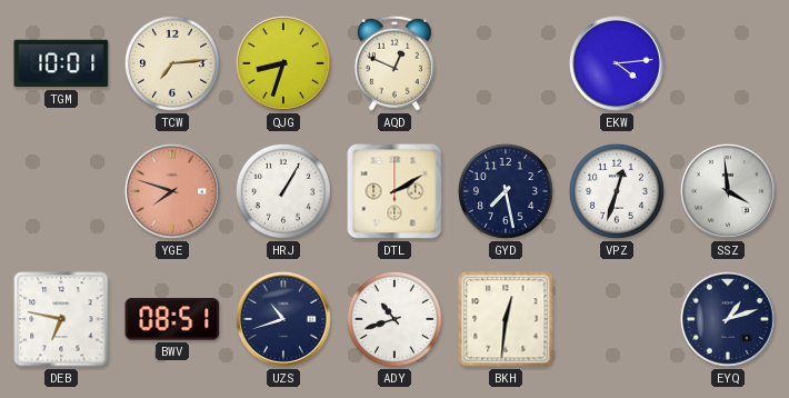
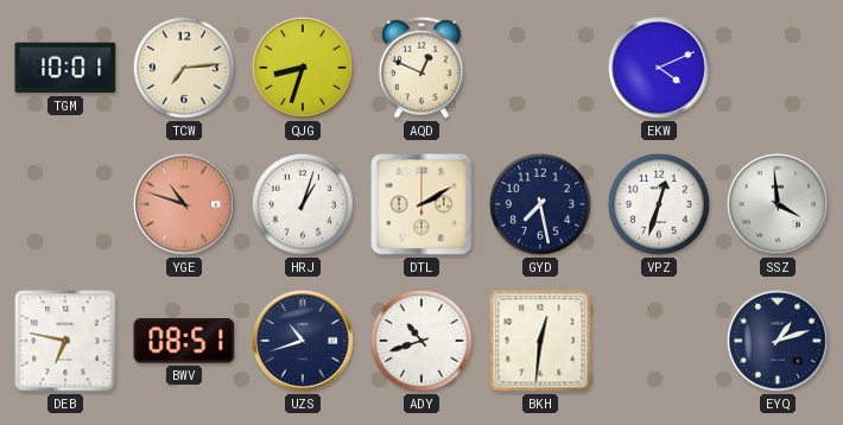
EKW: 4:14 -> 4:11
YGE: 7:48 -> 10:48
HRJ: 1:05 -> 1:03
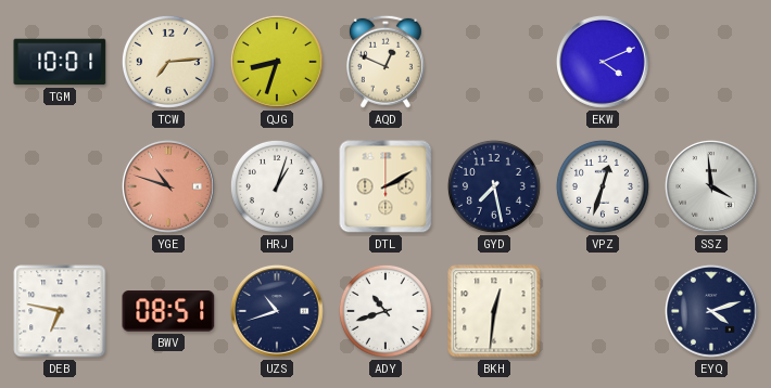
EYQ: 1:12 -> 4:12
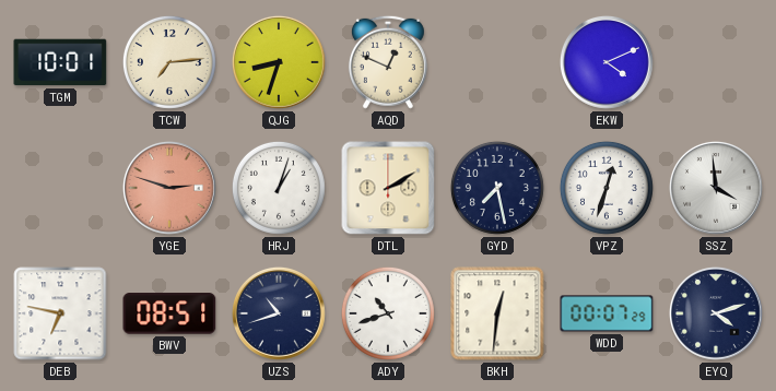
YGE: 10:48 -> 2:48
WDD: none -> 00:07
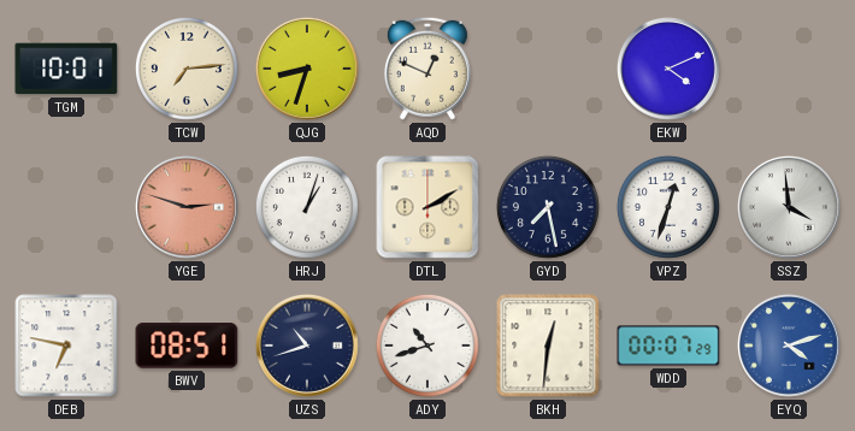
EYQ dial: navy -> blue
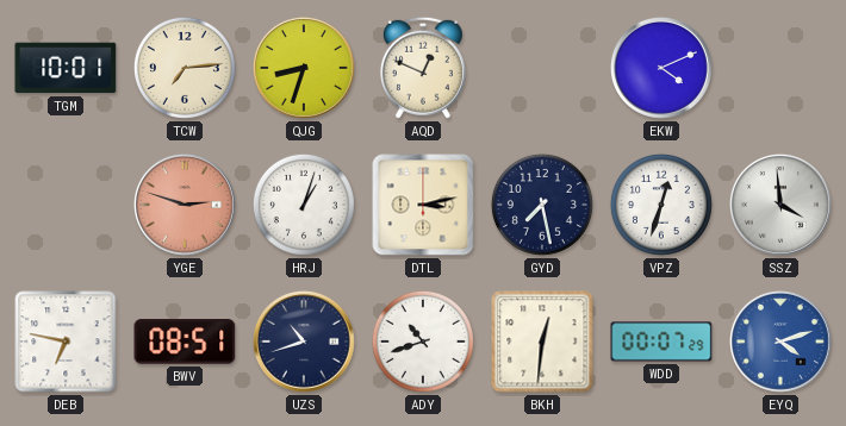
DTL: 2:10 -> 3:13
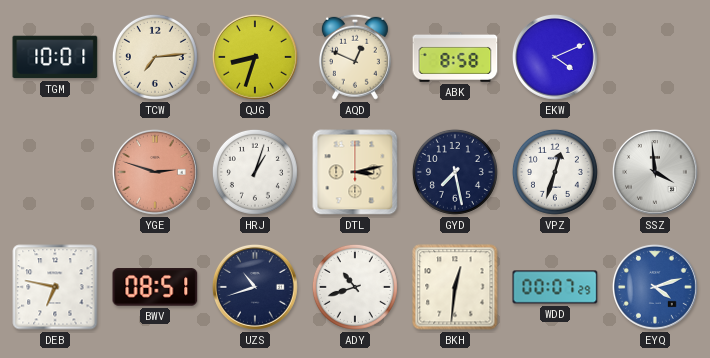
ABK: none -> 8:58
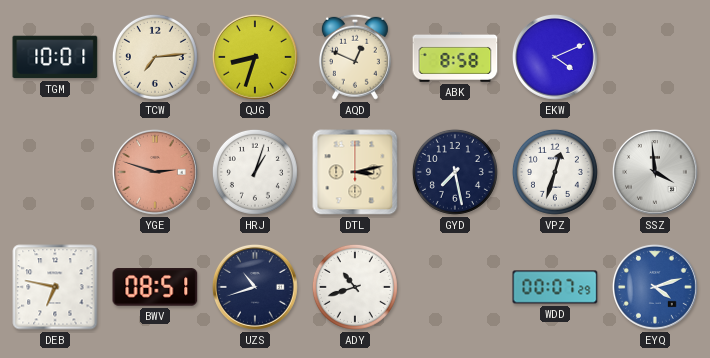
BKH: 12:31 -> none
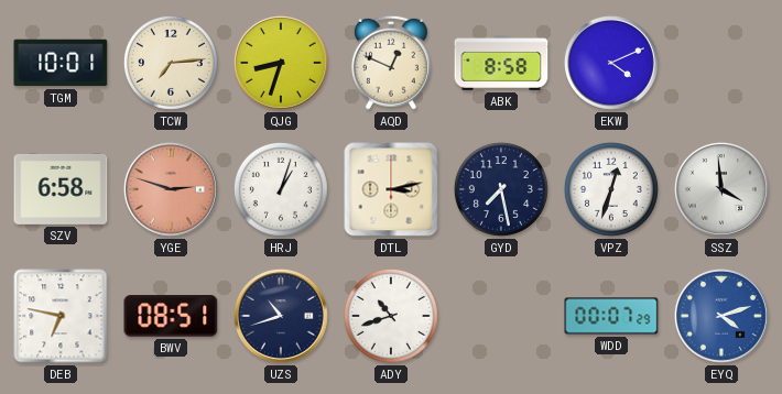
SZV: none -> 6:58
